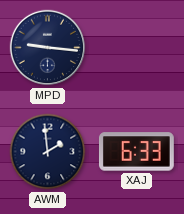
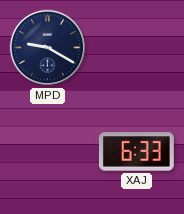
MPD: 9:16 -> 9:20
AWM: 1:59 -> none
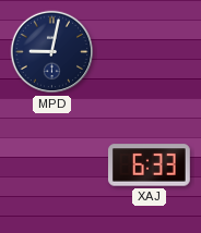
MPD: 9:20 -> 9:02
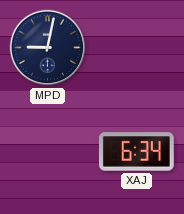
XAJ: 6:33 -> 6:34
